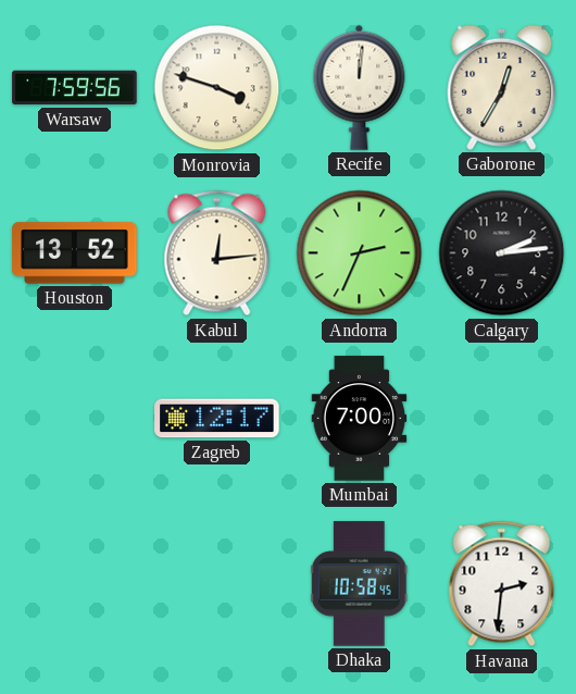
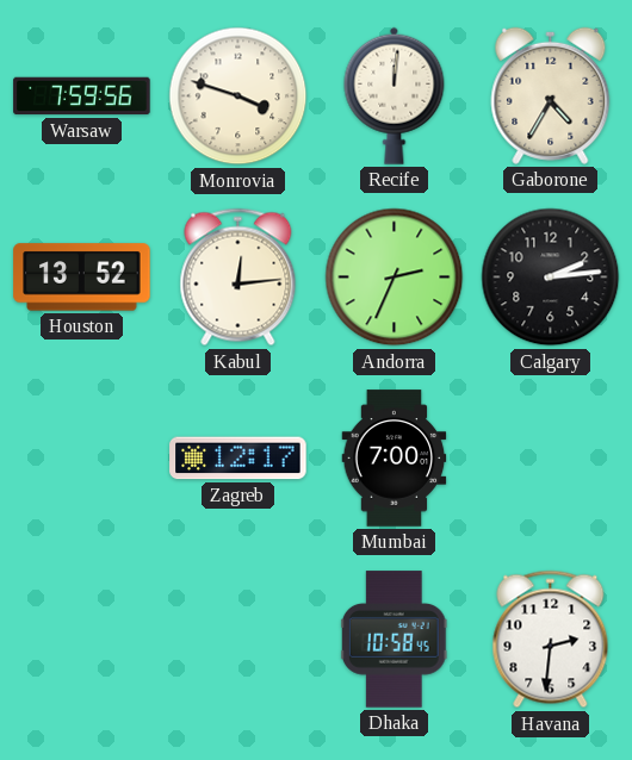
Gaborone: 12:35 -> 4:35
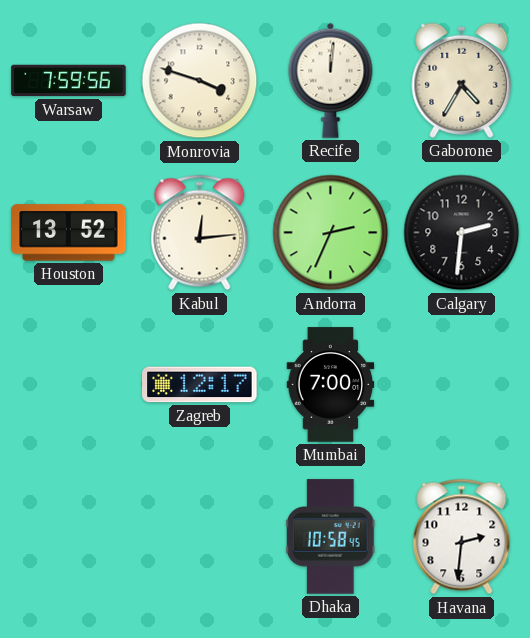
Calgary: 2:14 -> 2:31
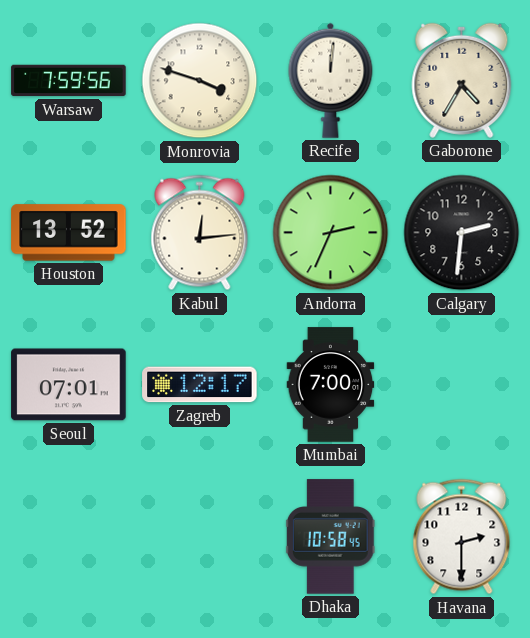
Seoul: none -> 07:01
Havana: 2:31 -> 2:30
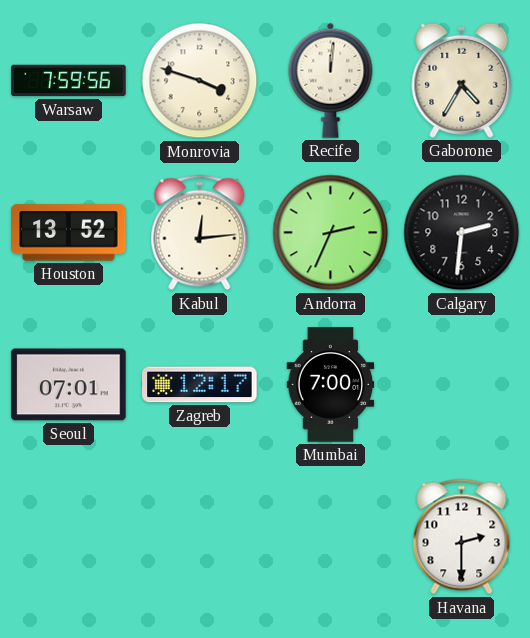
Dhaka: 10:58 -> none
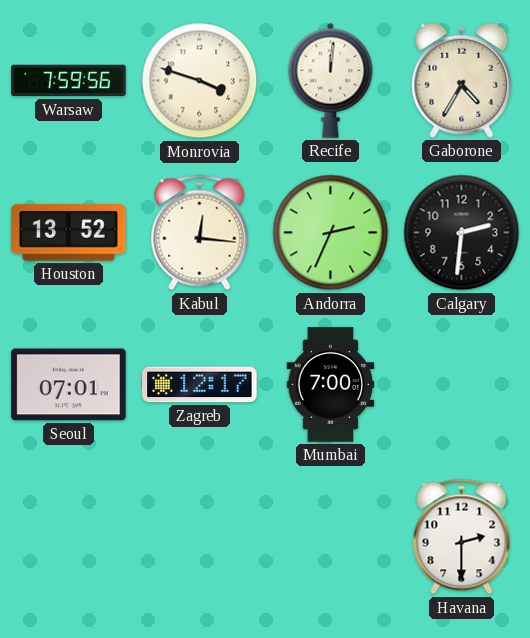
Kabul: 12:14 -> 12:16
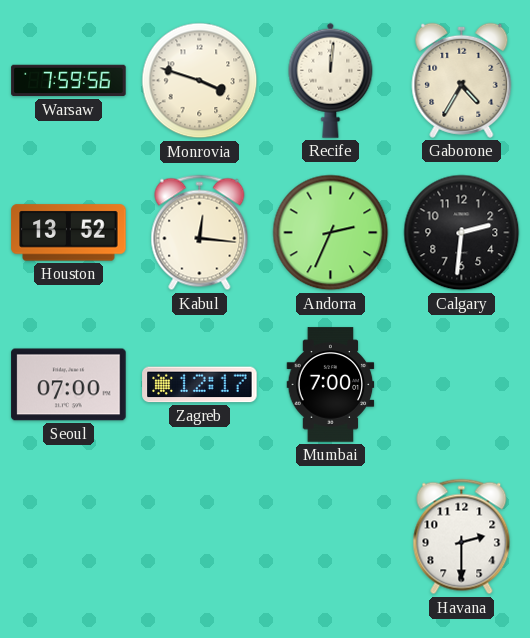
Seoul: 07:01 -> 07:00
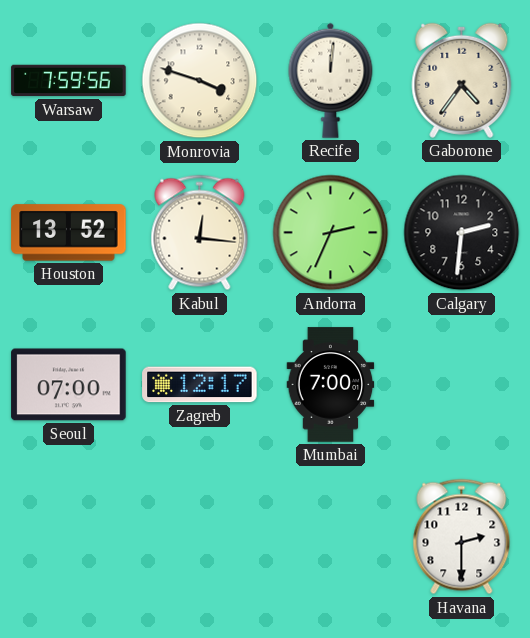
Gaborone: 4:35 -> 4:36
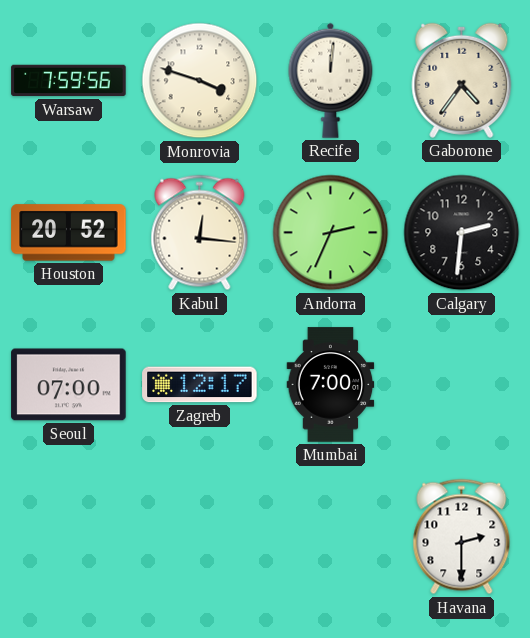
Houston: 13:52 -> 20:52
